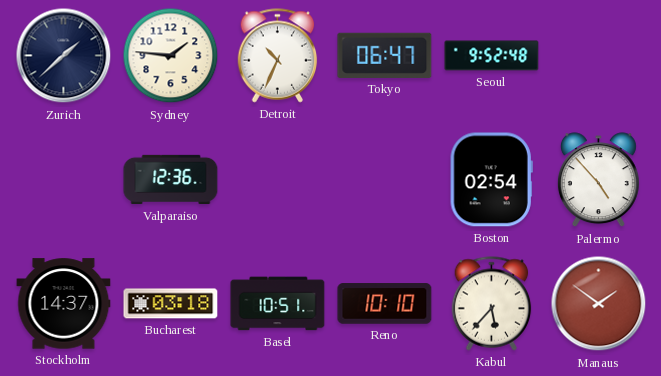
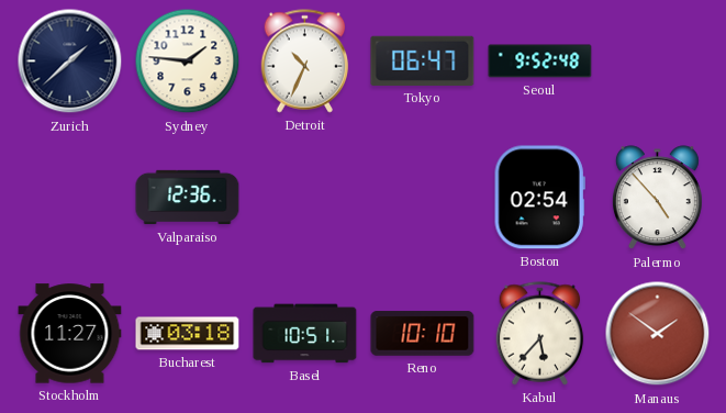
Stockholm: 14:37 -> 11:27
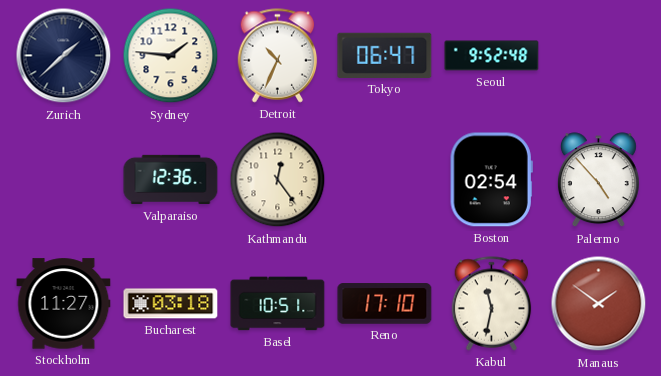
Kathmandu: none -> 12:24
Reno: 10:10 -> 17:10
Kabul: 5:37 -> 11:32
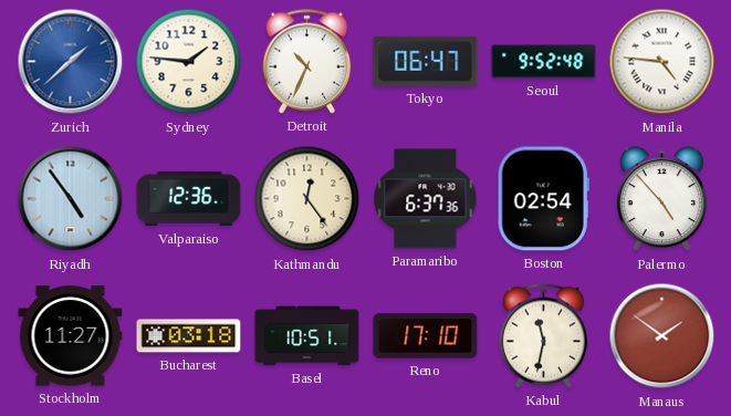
Zurich dial: navy -> blue
Manila: none -> 4:46
Riyadh: none -> 4:54
Paramaribo: none -> 6:37
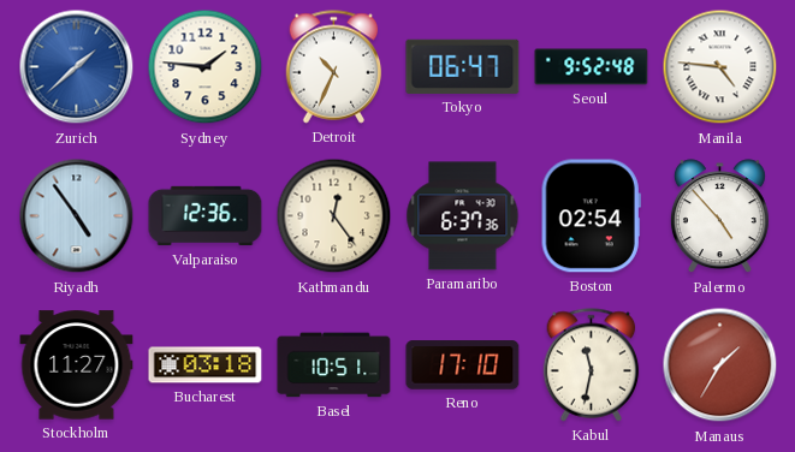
Manaus: 1:51 -> 1:35
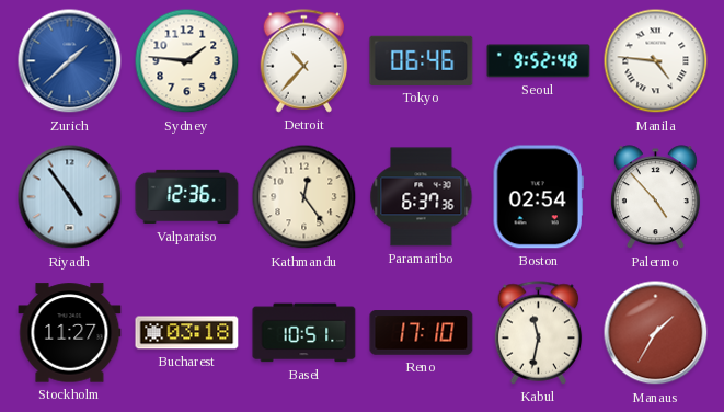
Detroit: 10:34 -> 10:37
Tokyo: 06:47 -> 06:46
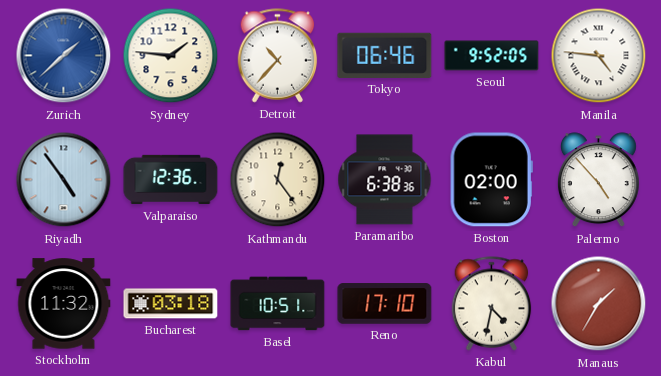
Seoul: 9:52:48 -> 9:52:05
Paramaribo: 6:37 -> 6:38
Boston: 02:54 -> 02:00
Stockholm: 11:27 -> 11:32
Kabul: 11:32 -> 4:32
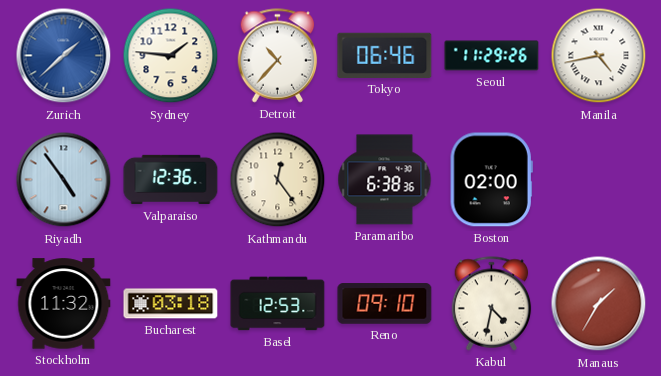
Seoul: 9:52 -> 11:29
Manila: 4:46 -> 4:43
Palermo: 4:53 -> none
Basel: 10:51 -> 12:53
Reno: 17:10 -> 09:10
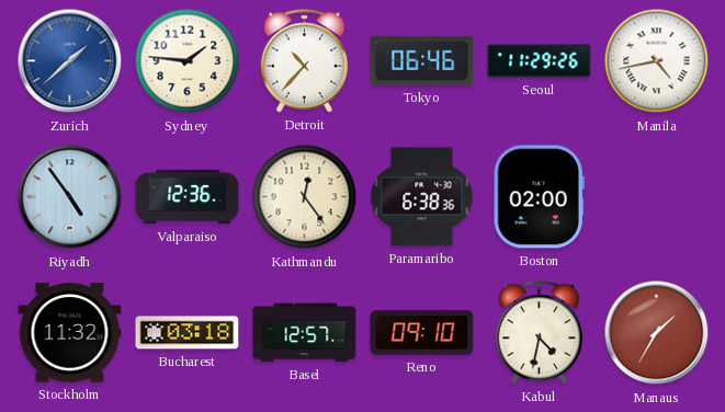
Basel: 12:53 -> 12:57
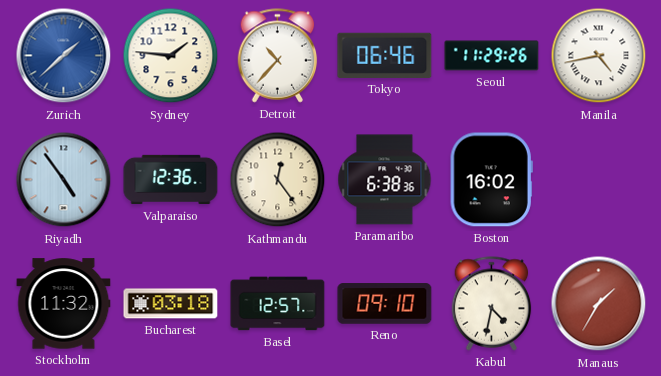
Boston: 02:00 -> 16:02
